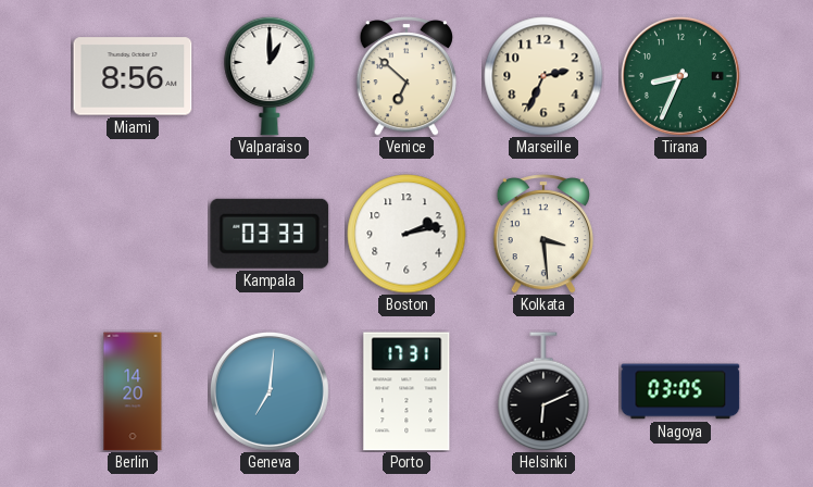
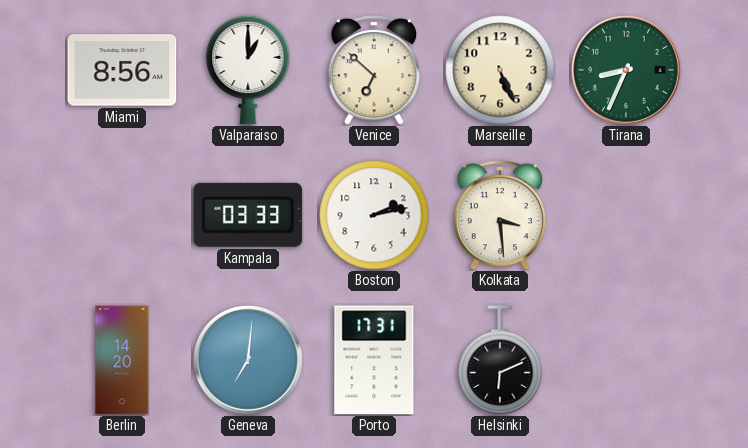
Marseille: 2:34 -> 5:26
Nagoya: 03:05 -> none
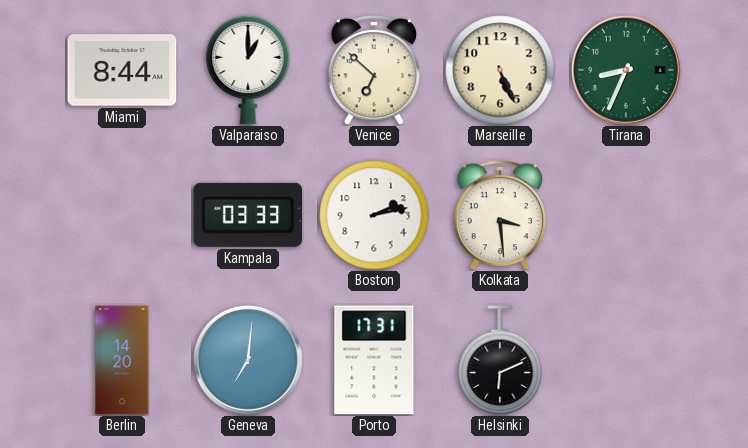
Miami: 8:56 -> 8:44
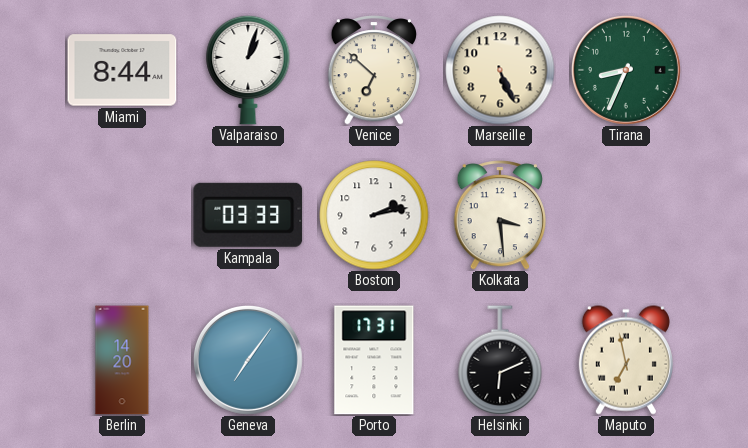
Valparaiso: 1:00 -> 1:03
Geneva: 7:01 -> 7:06
Maputo: none -> 6:58
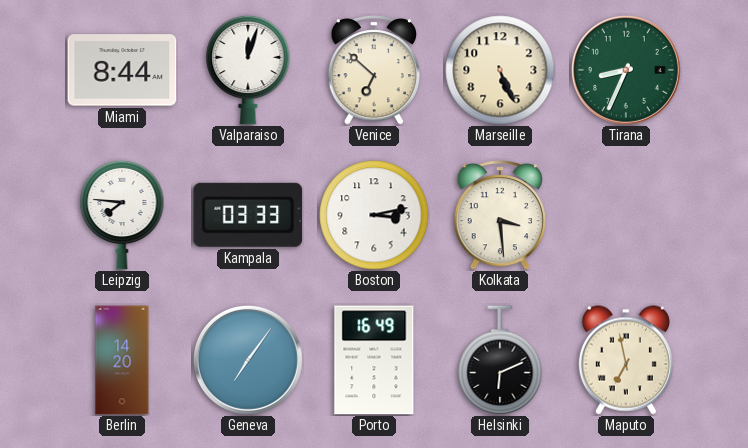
Valparaiso: 1:03 -> 12:03
Leipzig: none -> 7:46
Boston: 2:13 -> 3:13
Porto: 17:31 -> 16:49
